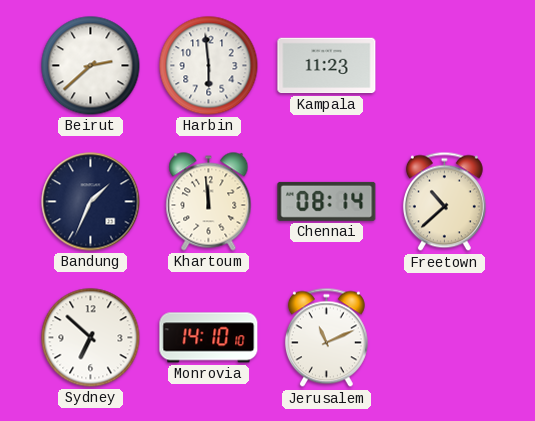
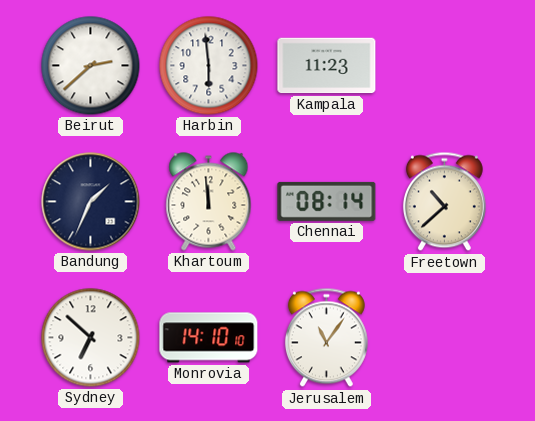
Jerusalem: 11:11 -> 11:06
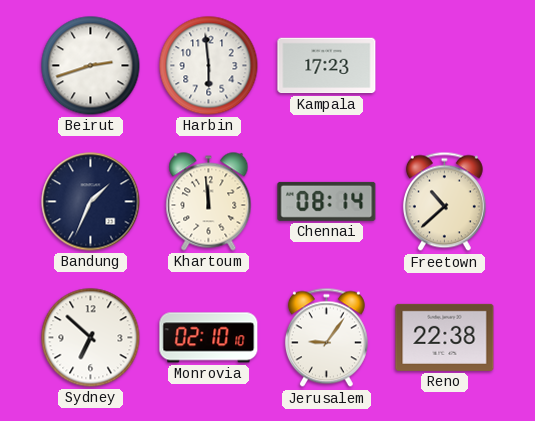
Beirut: 2:38 -> 2:42
Kampala: 11:23 -> 17:23
Monrovia: 14:10 -> 02:10
Jerusalem: 11:06 -> 9:06
Reno: none -> 22:38
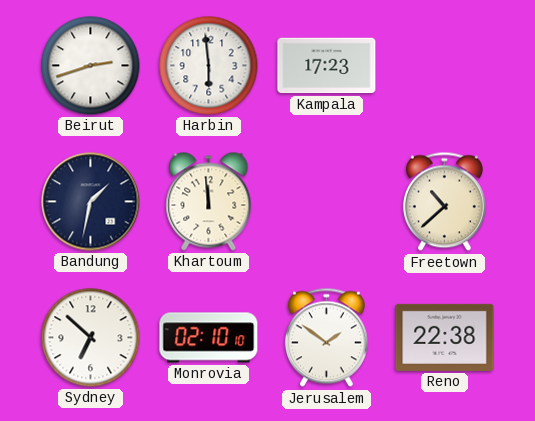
Bandung: 1:34 -> 1:32
Chennai: 08:14 -> none
Jerusalem: 9:06 -> 1:51
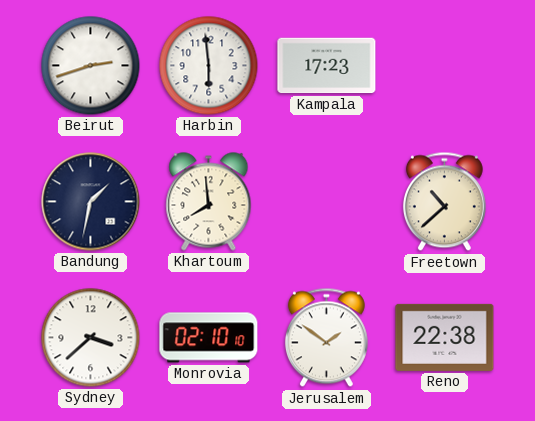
Khartoum: 11:59 -> 7:59
Sydney: 6:52 -> 3:38
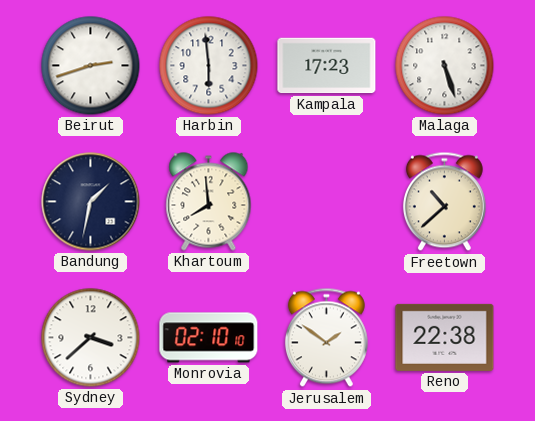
Malaga: none -> 5:27
